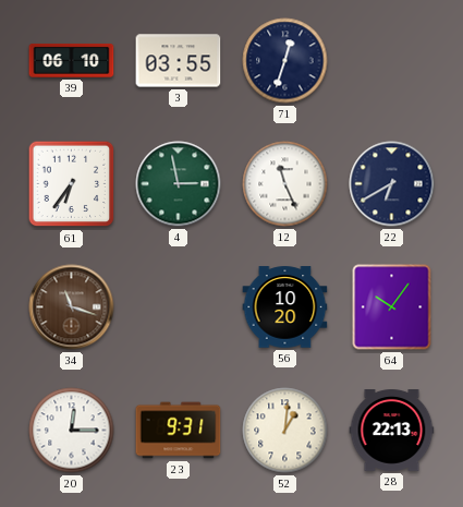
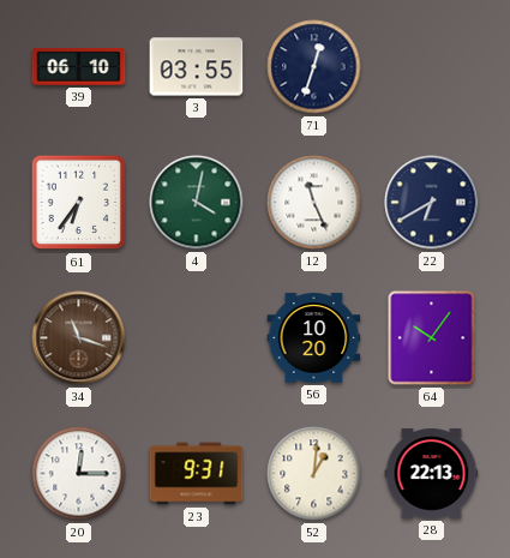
4: 2:58 -> 4:02
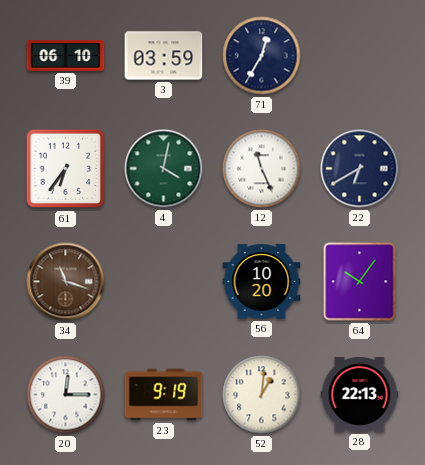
3: 03:55 -> 03:59
71: 12:33 -> 12:35
23: 9:31 -> 9:19
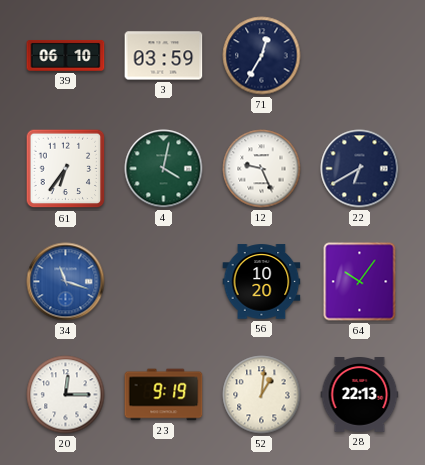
12: 11:26 -> 9:26
34 dial: brown -> blue
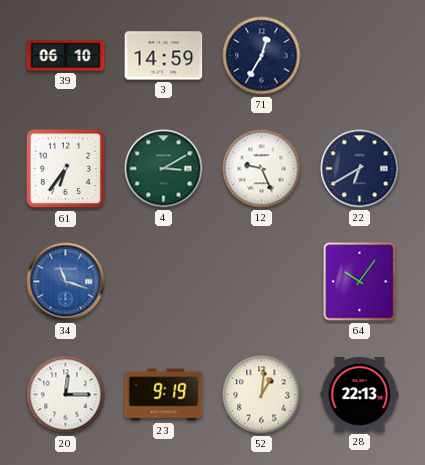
3: 03:59 -> 14:59
4: 4:02 -> 3:10
56: 10:20 -> none
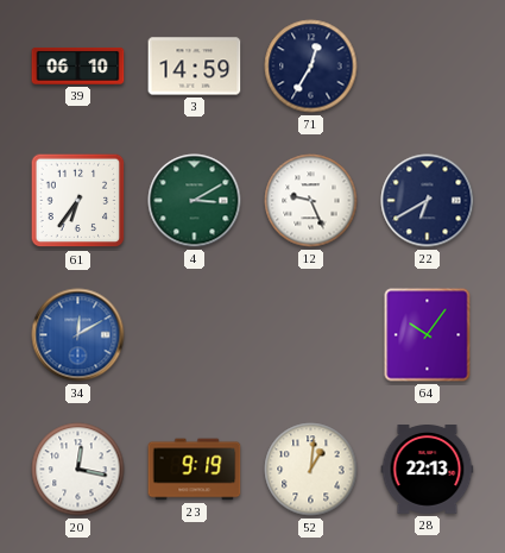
34: 11:18 -> 12:10
20: 12:15 -> 12:17
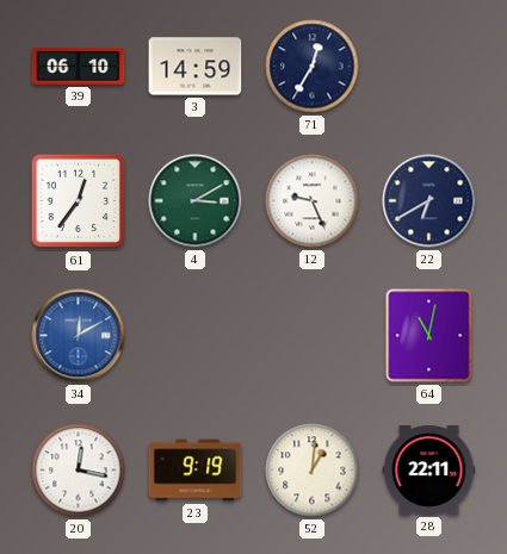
61: 6:36 -> 12:36
64: 10:06 -> 11:02
28: 22:13 -> 22:11
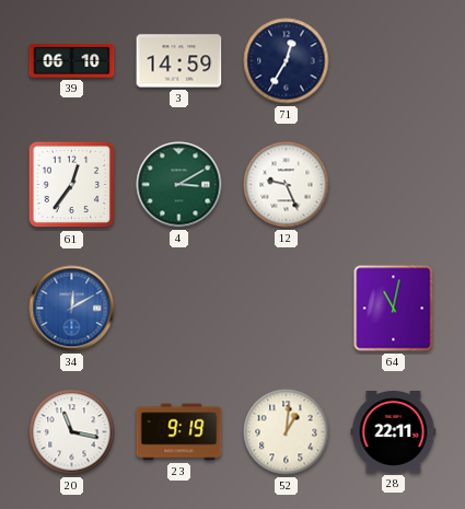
22: 6:40 -> none
20: 12:17 -> 11:17
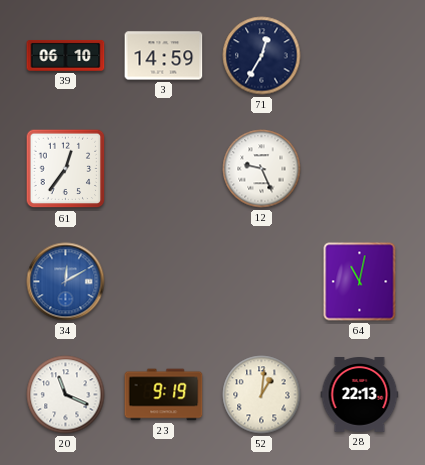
4: 3:10 -> none
20: 11:17 -> 11:19
28: 22:11 -> 22:13
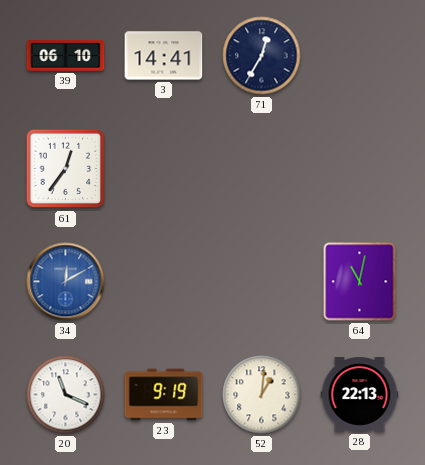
3: 14:59 -> 14:41
12: 9:26 -> none
